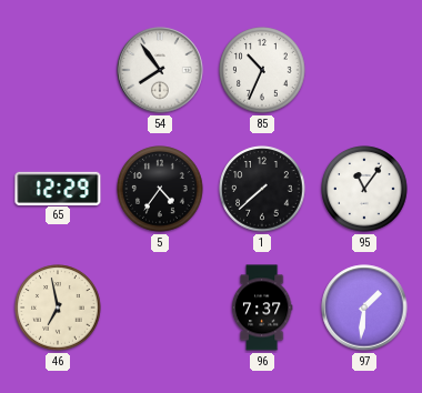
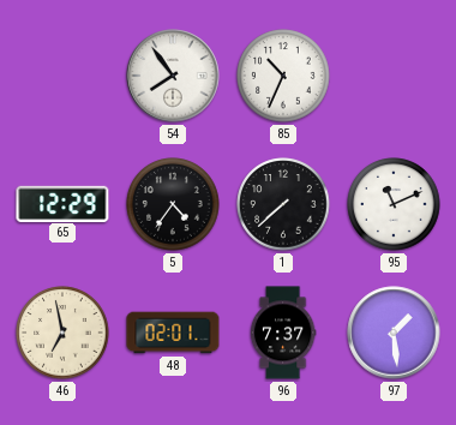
95: 11:06 -> 11:11
48: none -> 02:01
97: 1:31 -> 1:29
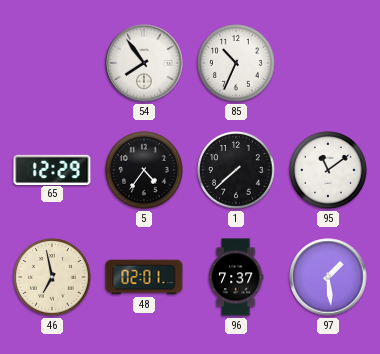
95: 11:11 -> 11:09
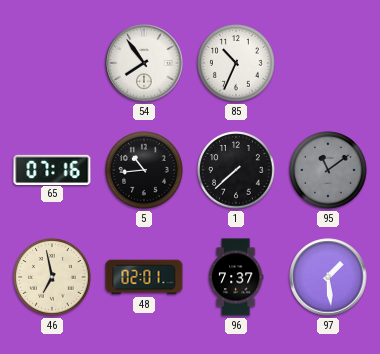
65: 12:29 -> 07:16
5: 4:36 -> 10:44
95 dial: white -> grey
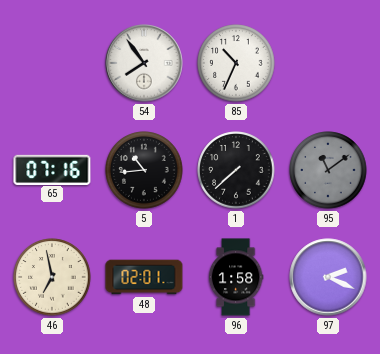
96: 7:37 -> 1:58
97: 1:29 -> 2:19
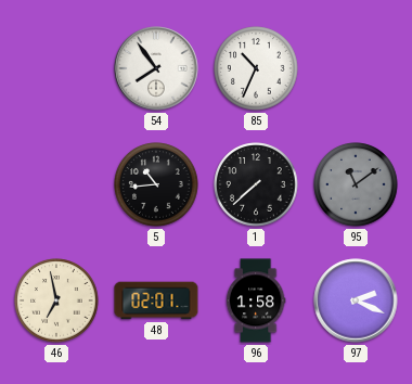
65: 07:16 -> none
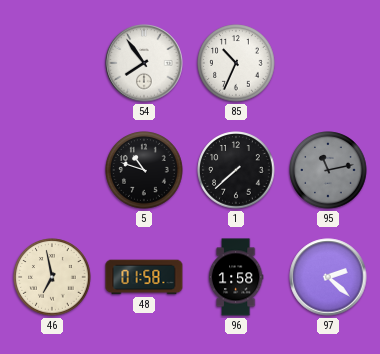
5: 10:44 -> 10:48
95: 11:09 -> 11:13
48: 02:01 -> 01:58
97: 2:19 -> 2:22
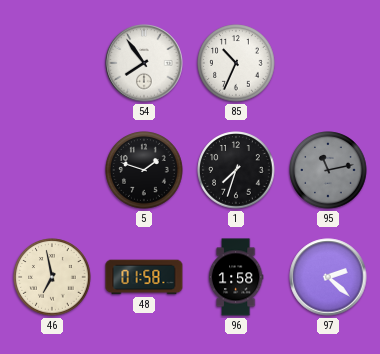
5: 10:48 -> 1:48
1: 7:38 -> 7:33
